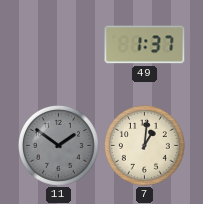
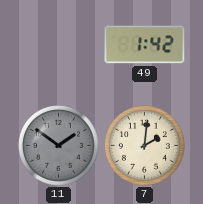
49: 1:37 -> 1:42
7: 1:01 -> 2:01
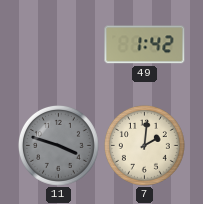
11: 1:51 -> 3:48
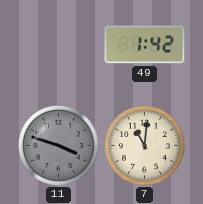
7: 2:01 -> 11:01
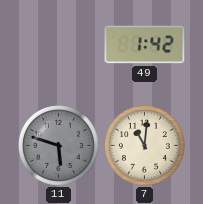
11: 3:48 -> 5:48
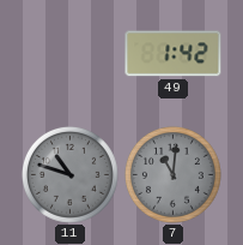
11: 5:48 -> 10:48
7 dial: cream -> grey
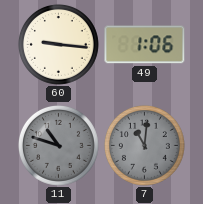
60: none -> 9:16
49: 1:42 -> 1:06
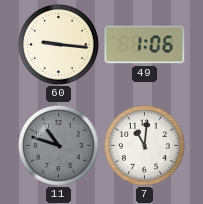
7 dial: grey -> white
